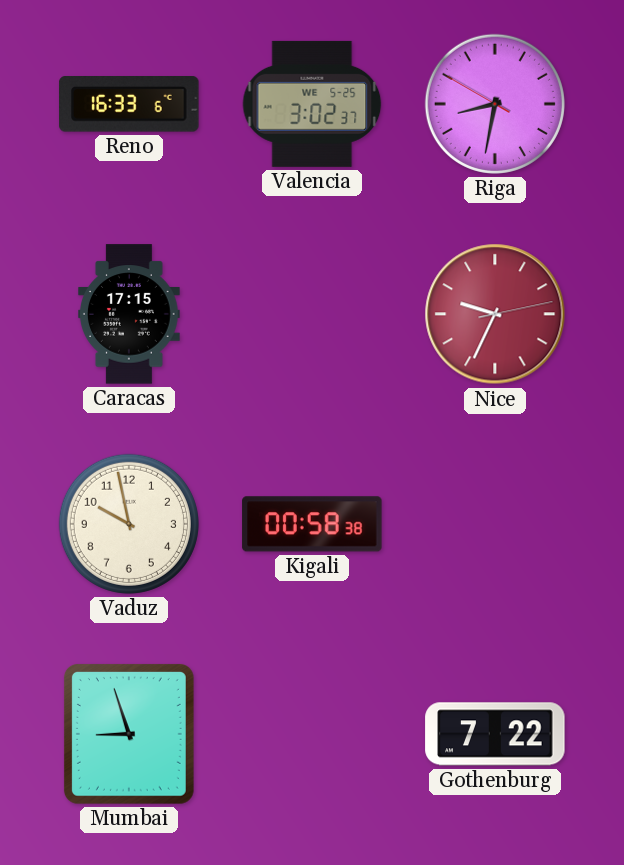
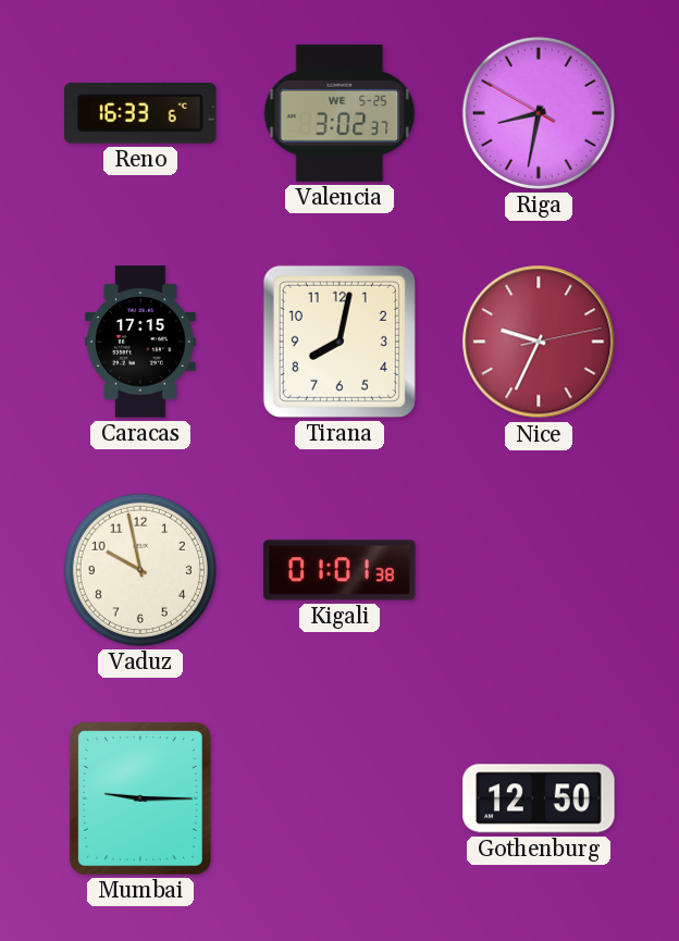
Tirana: none -> 8:02
Kigali: 00:58 -> 01:01
Mumbai: 8:57 -> 9:15
Gothenburg: 7:22 -> 12:50
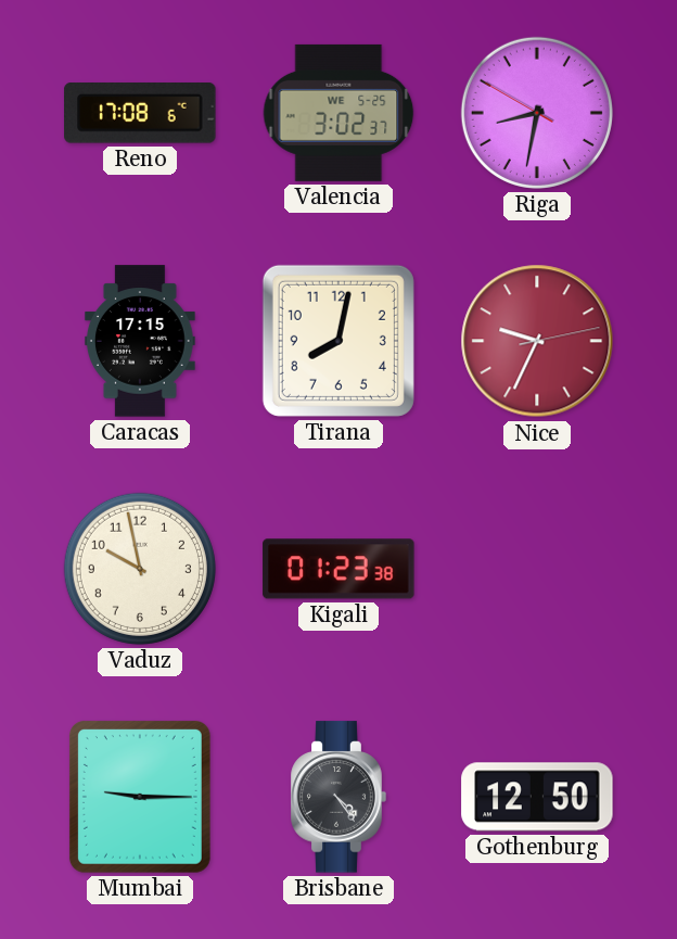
Reno: 16:33 -> 17:08
Kigali: 01:01 -> 01:23
Brisbane: none -> 4:24
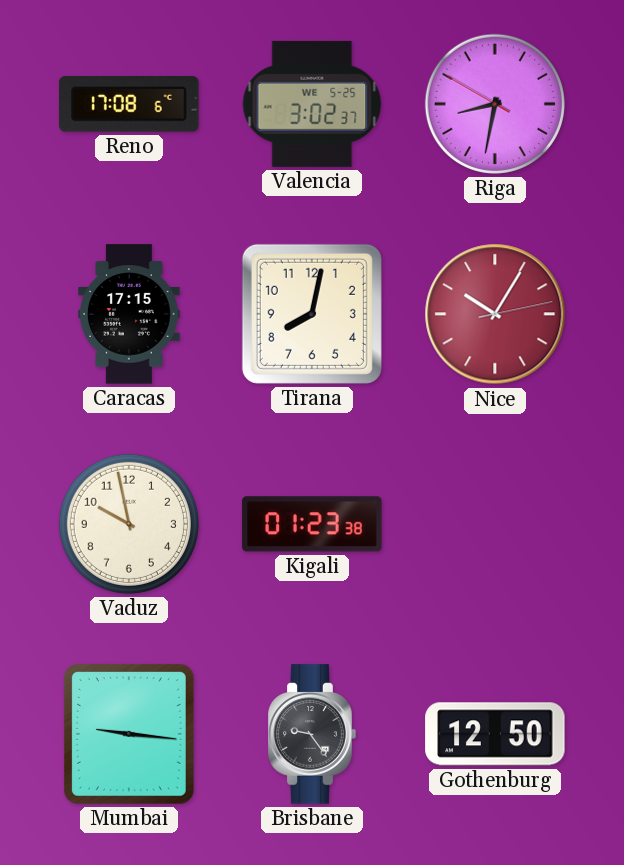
Nice: 9:34 -> 10:05
Mumbai: 9:15 -> 9:16
Brisbane: 4:24 -> 9:24
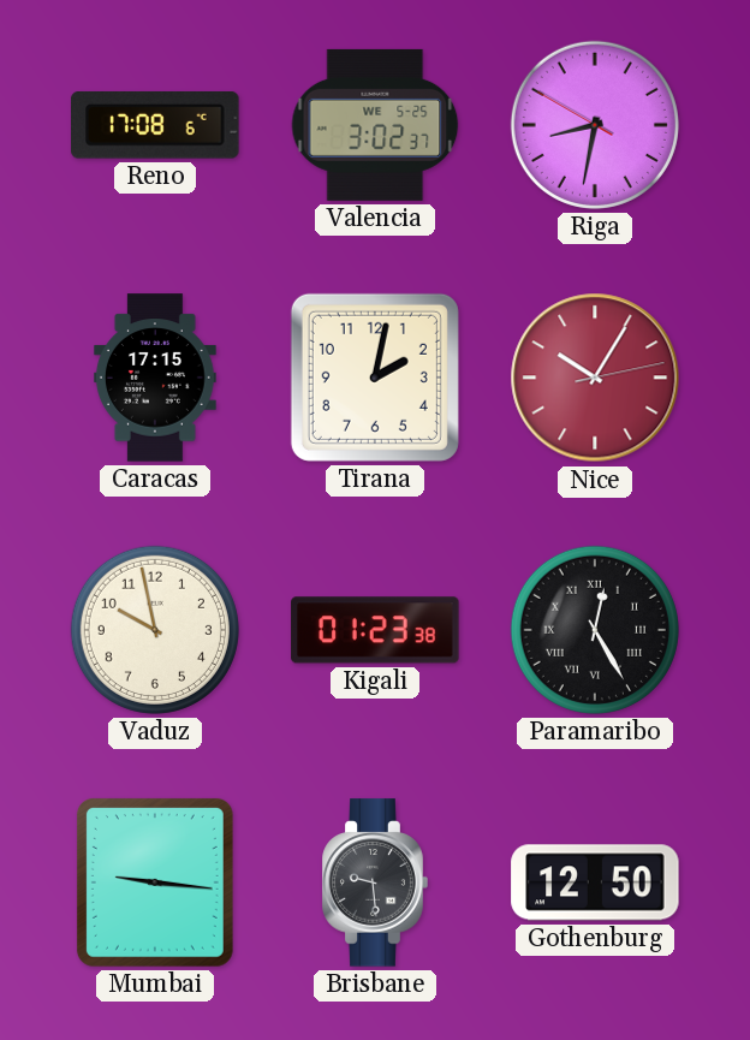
Tirana: 8:02 -> 2:02
Paramaribo: none -> 12:25
Brisbane: 9:24 -> 9:29
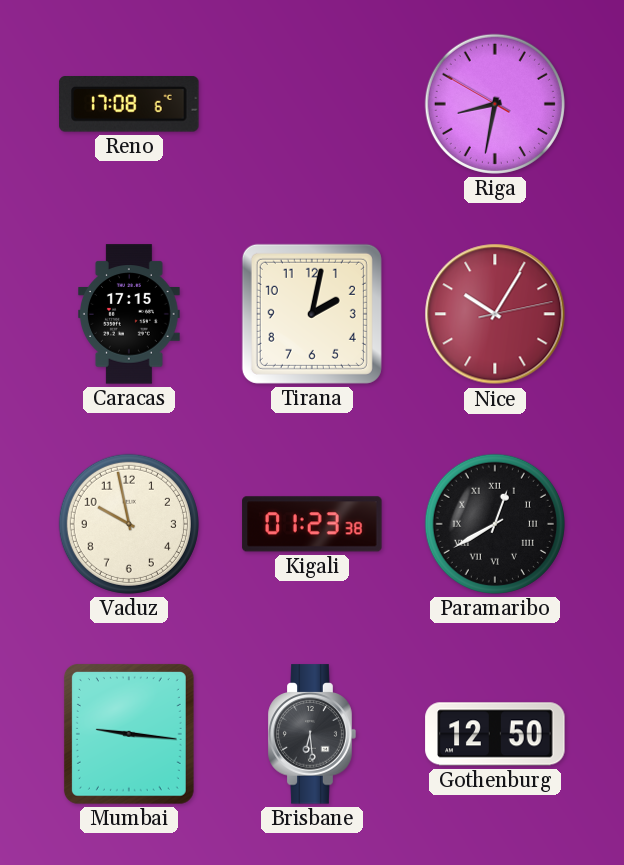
Valencia: 3:02 -> none
Paramaribo: 12:25 -> 12:40
Brisbane: 9:29 -> 6:29
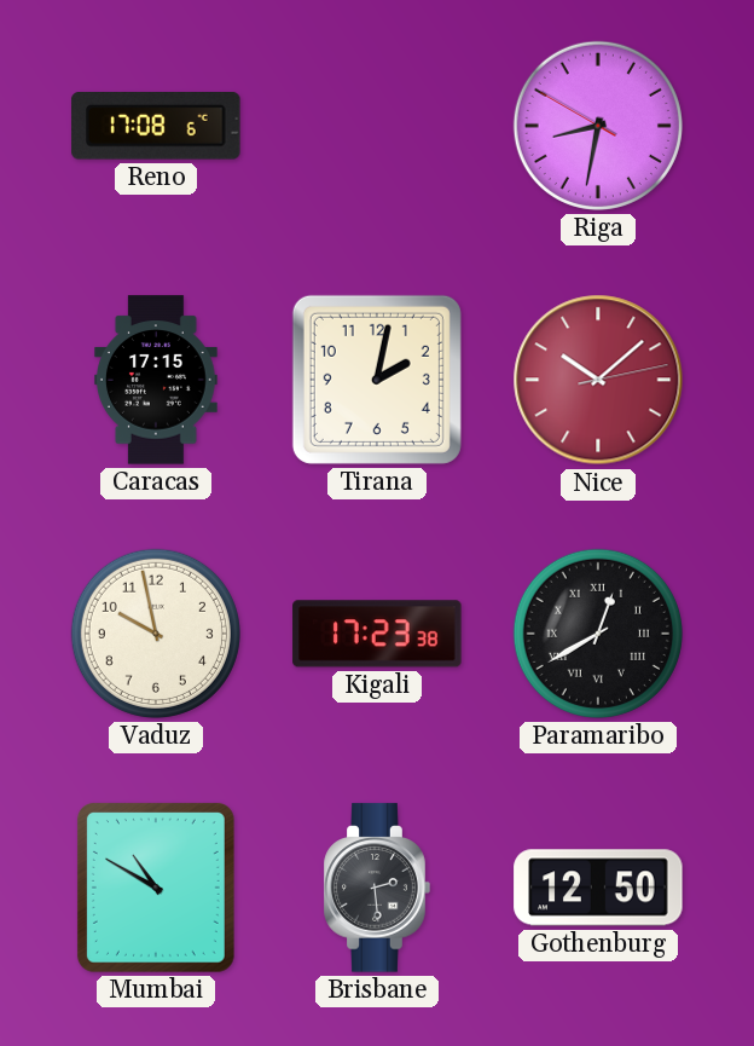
Nice: 10:05 -> 10:08
Kigali: 01:23 -> 17:23
Mumbai: 9:16 -> 10:50
Brisbane: 6:29 -> 2:29
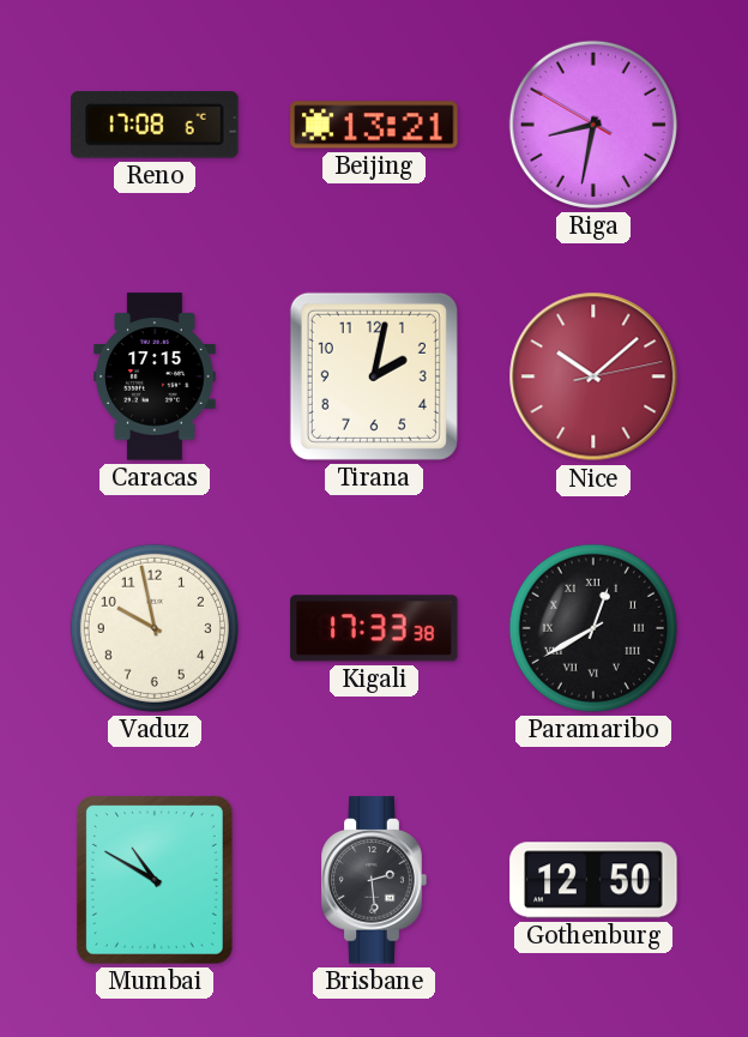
Beijing: none -> 13:21
Kigali: 17:23 -> 17:33
